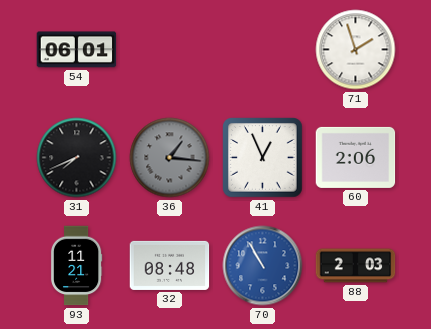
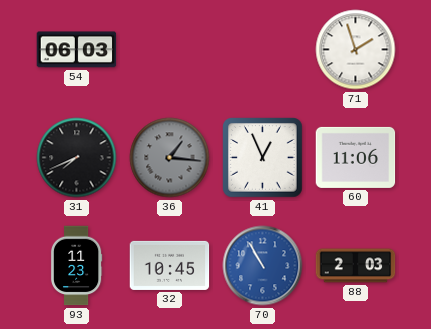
54: 06:01 -> 06:03
60: 2:06 -> 11:06
93: 11:21 -> 11:23
32: 08:48 -> 10:45
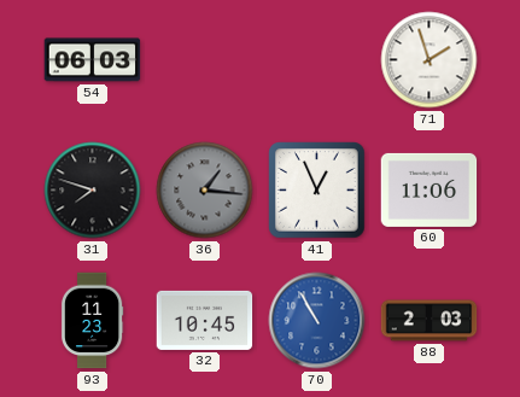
31: 7:41 -> 7:48
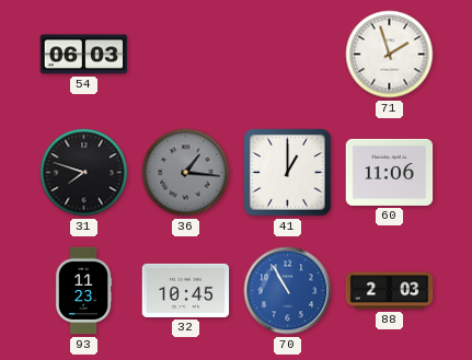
41: 12:56 -> 1:00
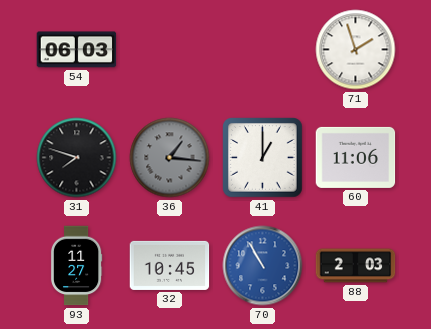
93: 11:23 -> 11:27
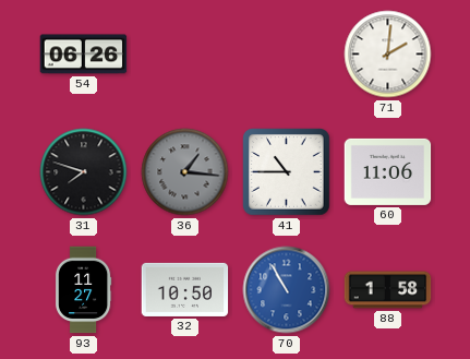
54: 06:03 -> 06:26
71: 1:57 -> 2:01
41: 1:00 -> 10:45
32: 10:45 -> 10:50
88: 2:03 -> 1:58
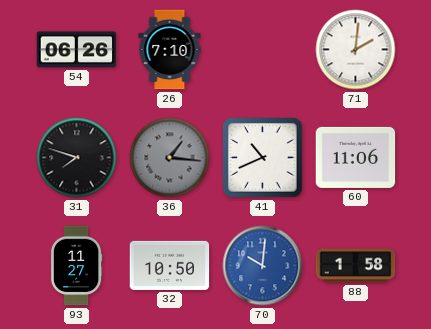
26: none -> 7:10
41: 10:45 -> 10:41
70: 10:55 -> 10:01
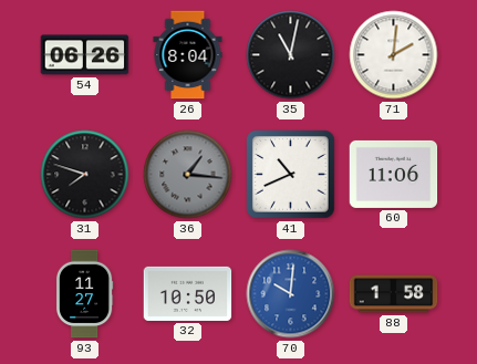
26: 7:10 -> 8:04
35: none -> 11:02
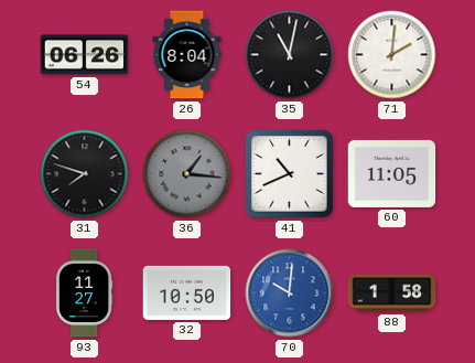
60: 11:06 -> 11:05
